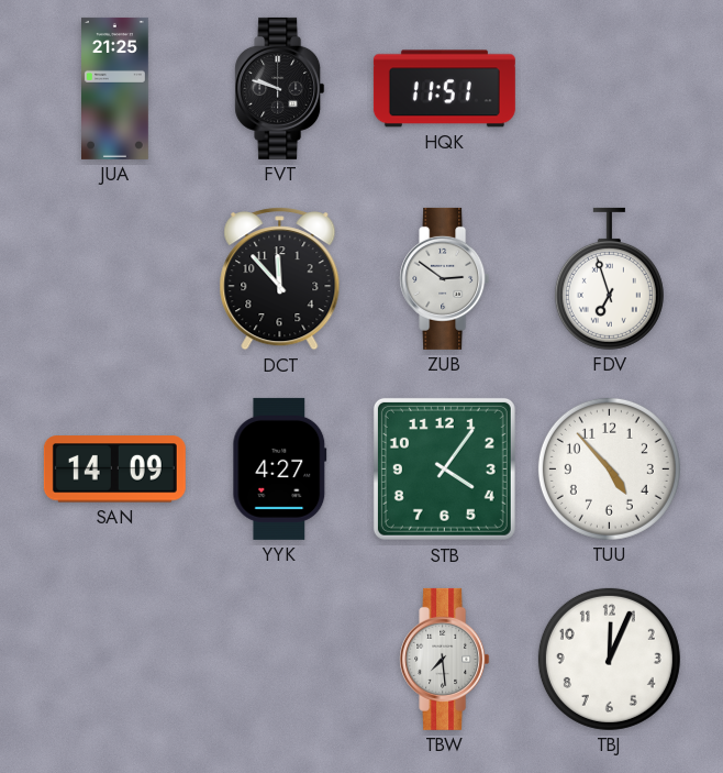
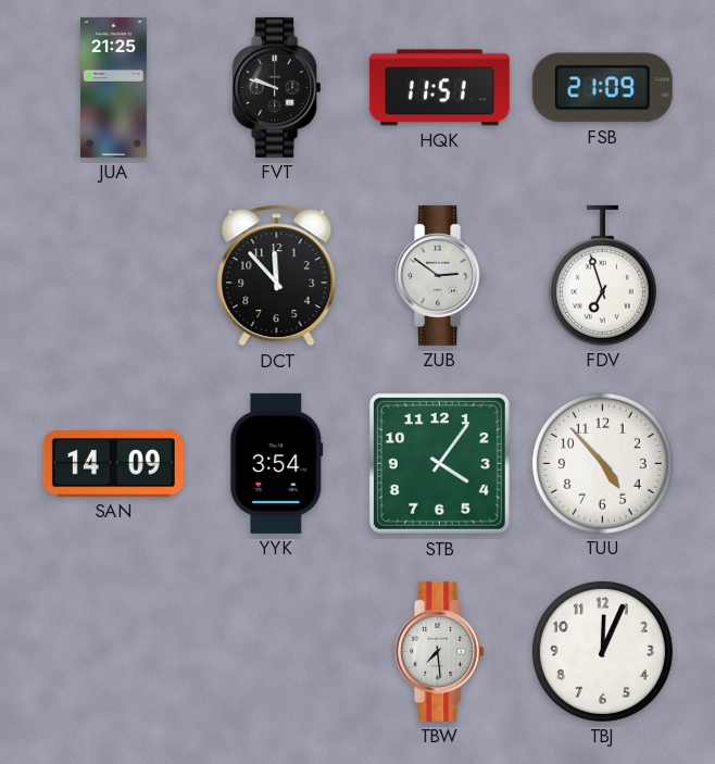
FSB: none -> 21:09
YYK: 4:27 -> 3:54
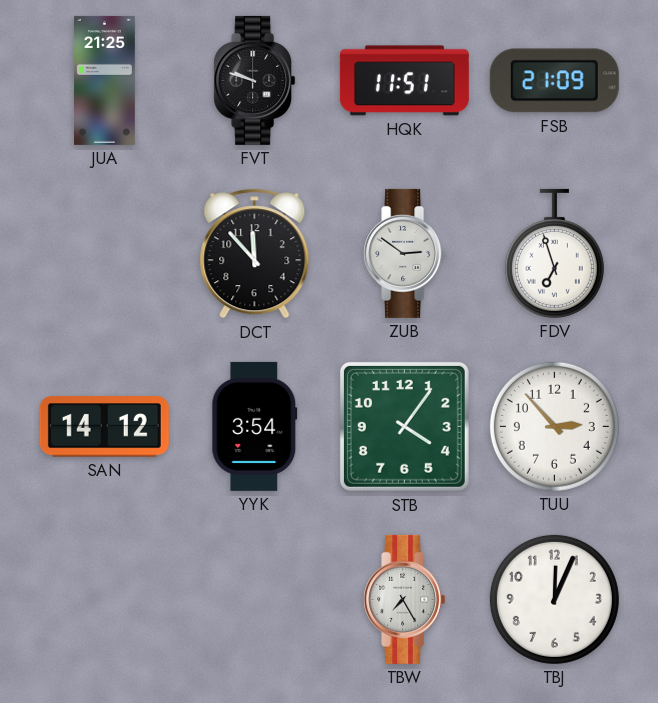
SAN: 14:09 -> 14:12
TUU: 4:53 -> 2:53
TBW: 7:29 -> 7:25
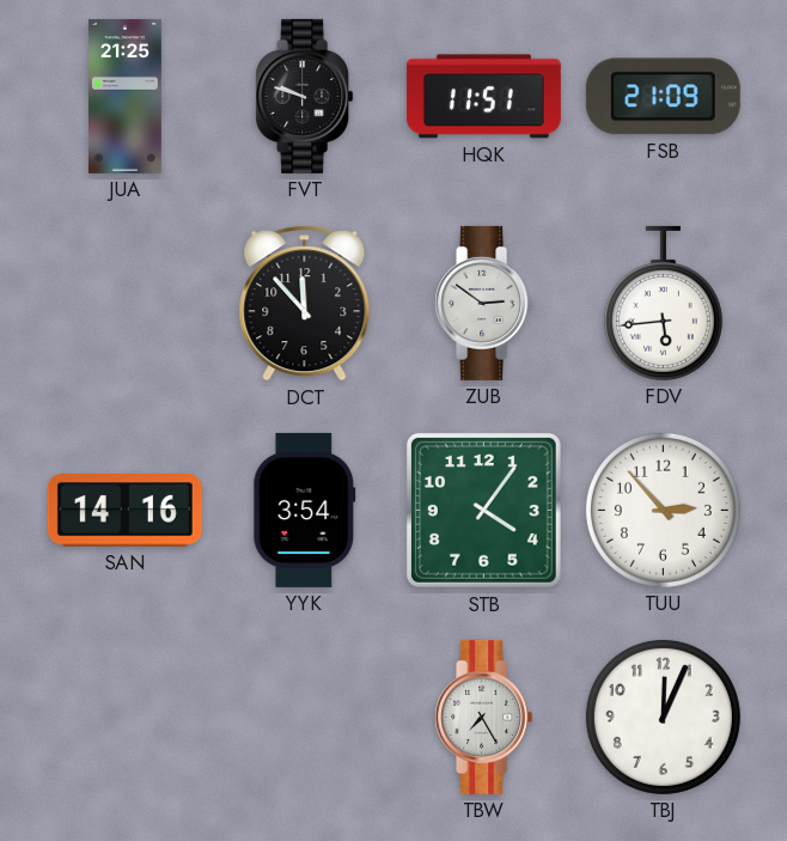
FDV: 6:57 -> 5:44
SAN: 14:12 -> 14:16
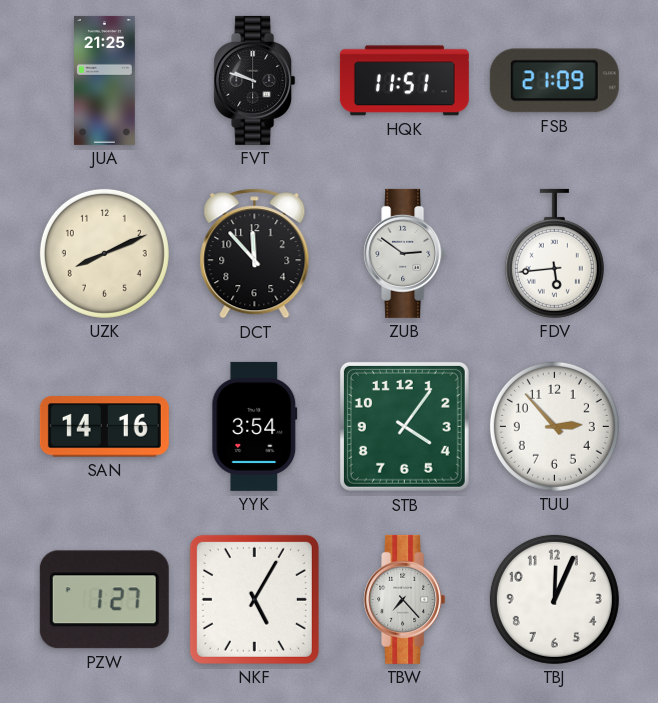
UZK: none -> 8:11
PZW: none -> 1:27
NKF: none -> 5:05
TBW: 7:25 -> 7:23
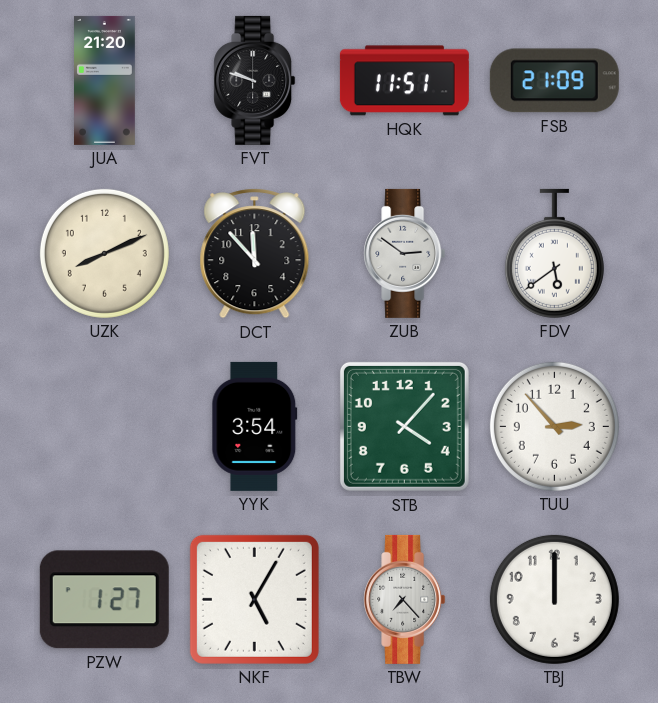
JUA: 21:25 -> 21:20
FDV: 5:44 -> 5:39
SAN: 14:16 -> none
STB: 4:06 -> 4:07
TBJ: 12:04 -> 12:00
